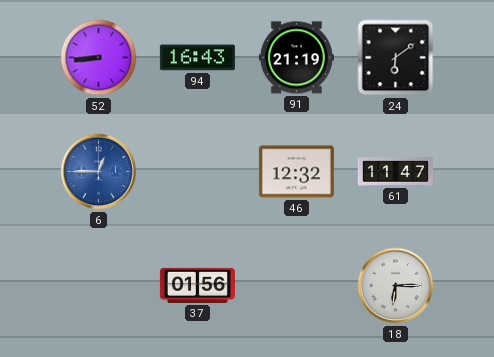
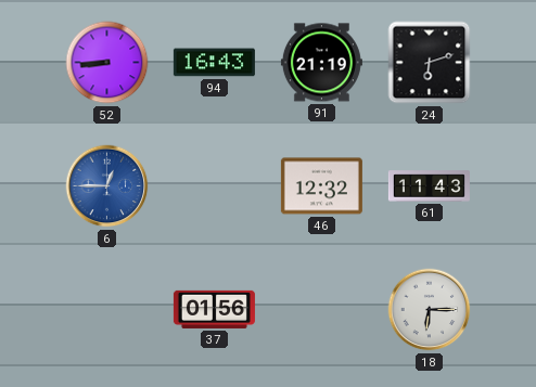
24: 6:09 -> 6:12
61: 11:47 -> 11:43
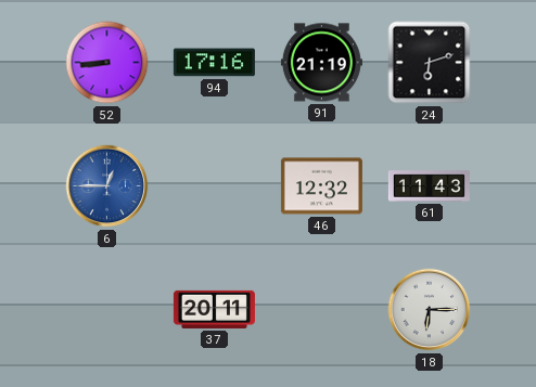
94: 16:43 -> 17:16
37: 01:56 -> 20:11
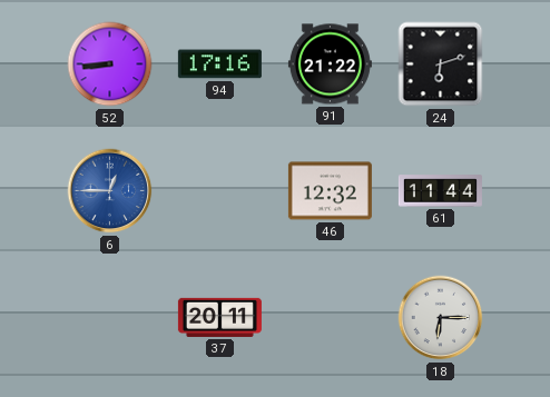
91: 21:19 -> 21:22
61: 11:43 -> 11:44
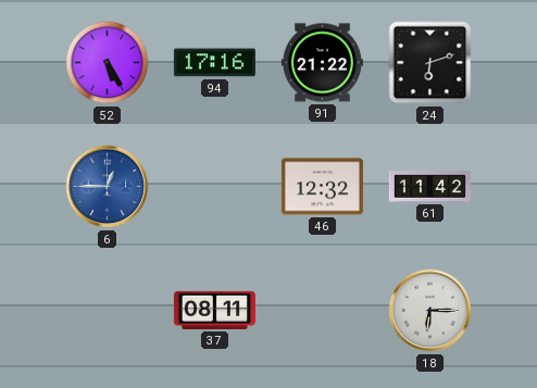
52: 8:44 -> 5:25
61: 11:44 -> 11:42
37: 20:11 -> 08:11
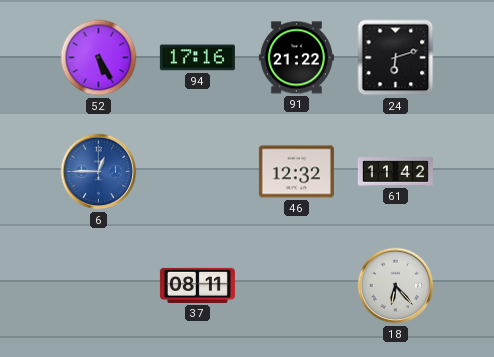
18: 6:15 -> 6:23
